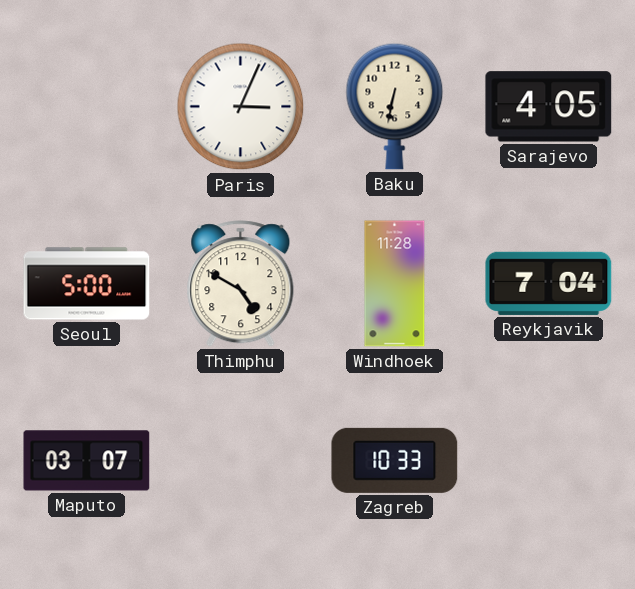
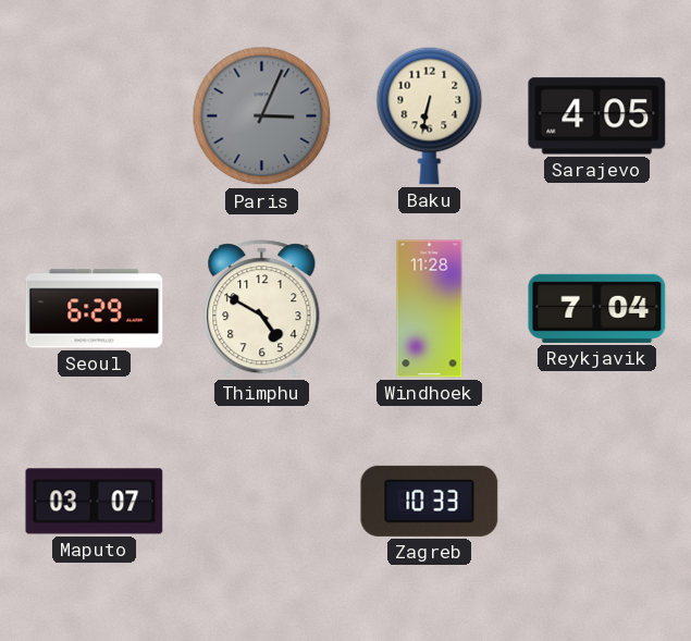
Paris dial: white -> grey
Seoul: 5:00 -> 6:29
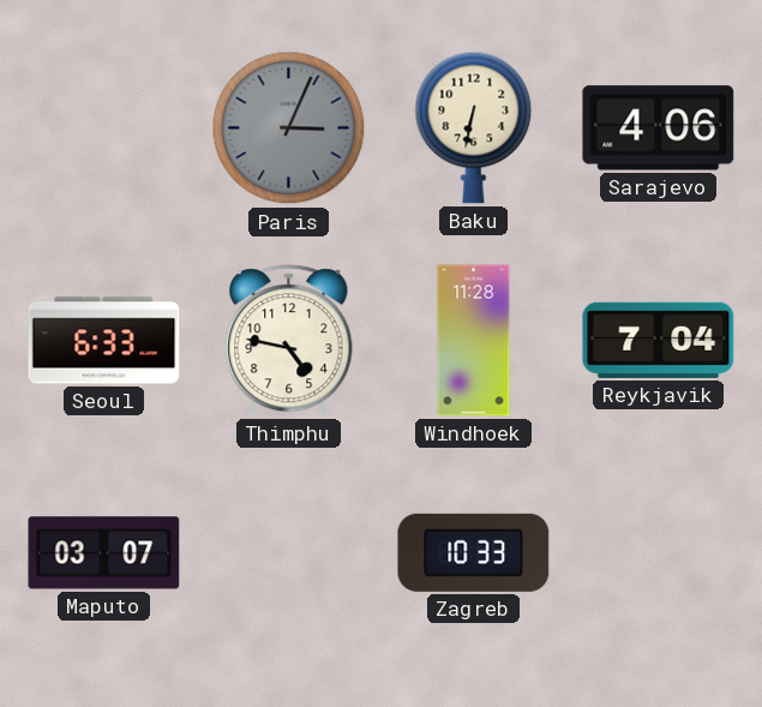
Sarajevo: 4:05 -> 4:06
Seoul: 6:29 -> 6:33
Thimphu: 4:50 -> 4:47
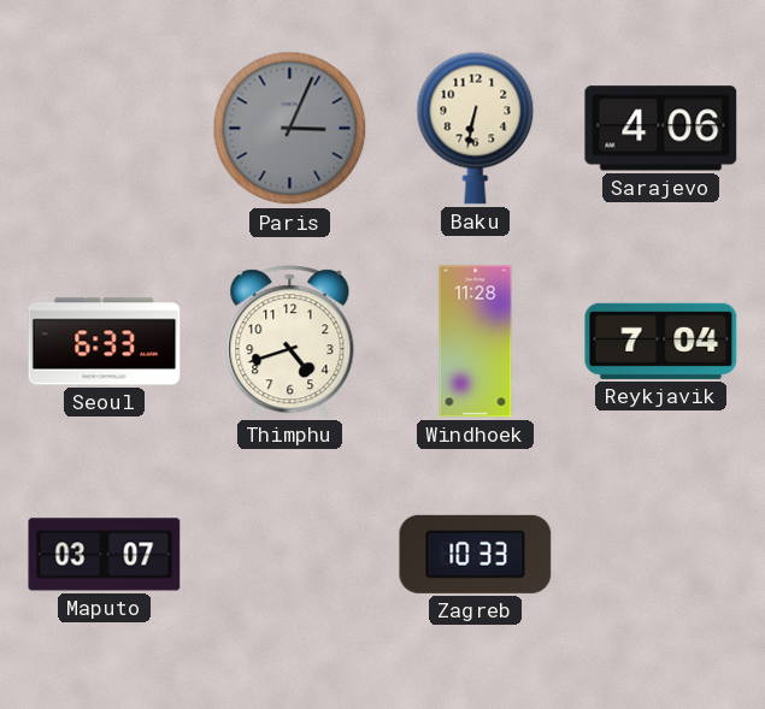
Thimphu: 4:47 -> 4:42
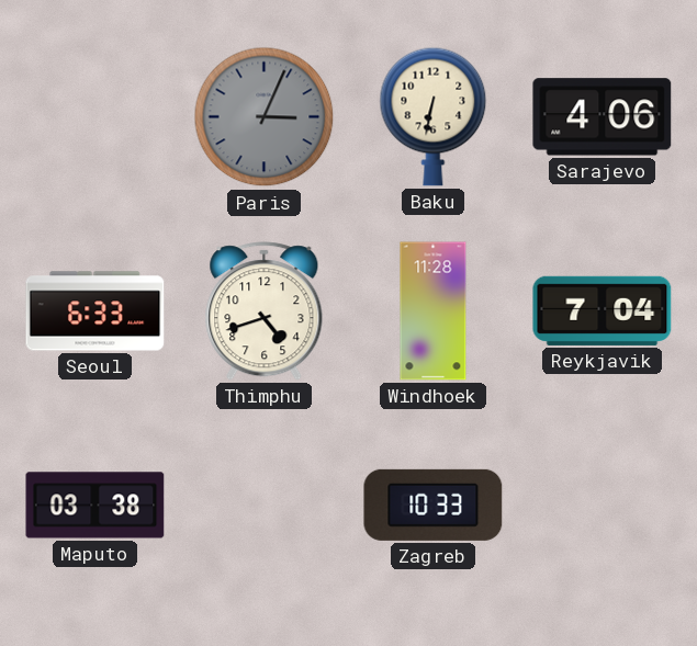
Maputo: 03:07 -> 03:38
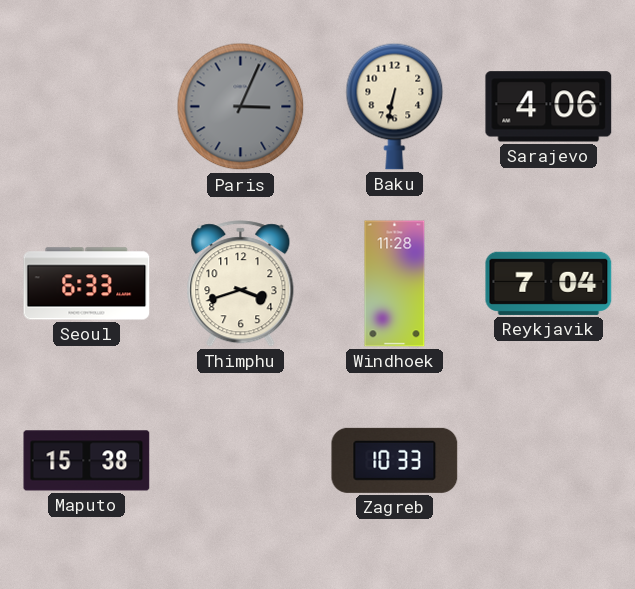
Thimphu: 4:42 -> 3:42
Maputo: 03:38 -> 15:38
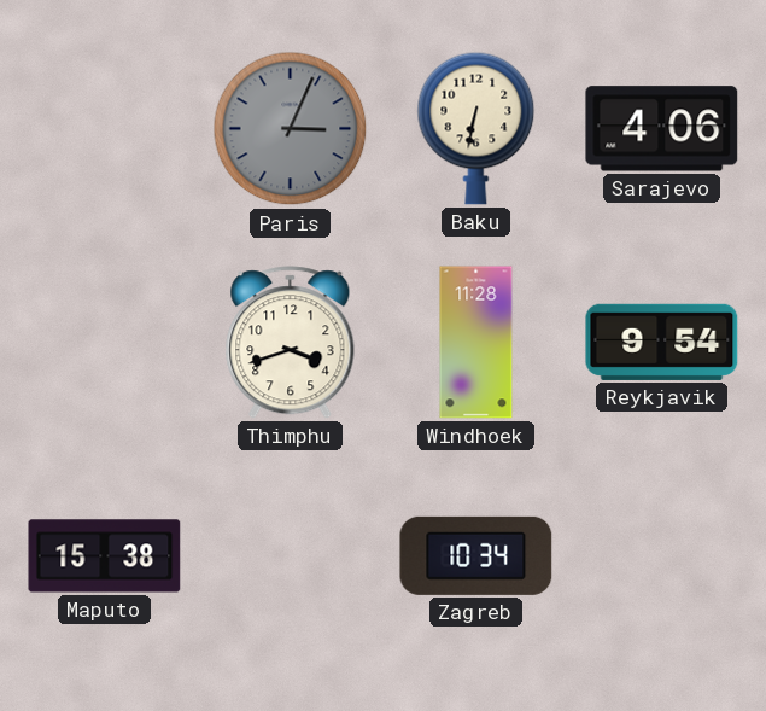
Seoul: 6:33 -> none
Reykjavik: 7:04 -> 9:54
Zagreb: 10:33 -> 10:34
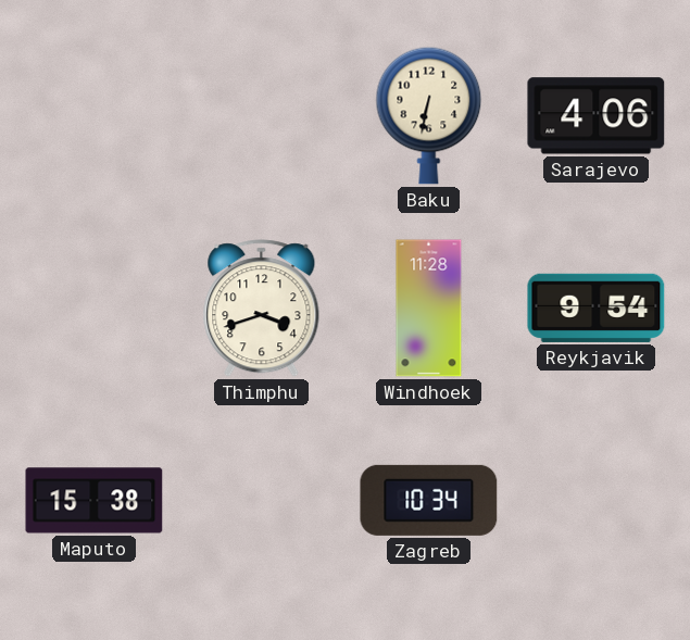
Paris: 3:04 -> none
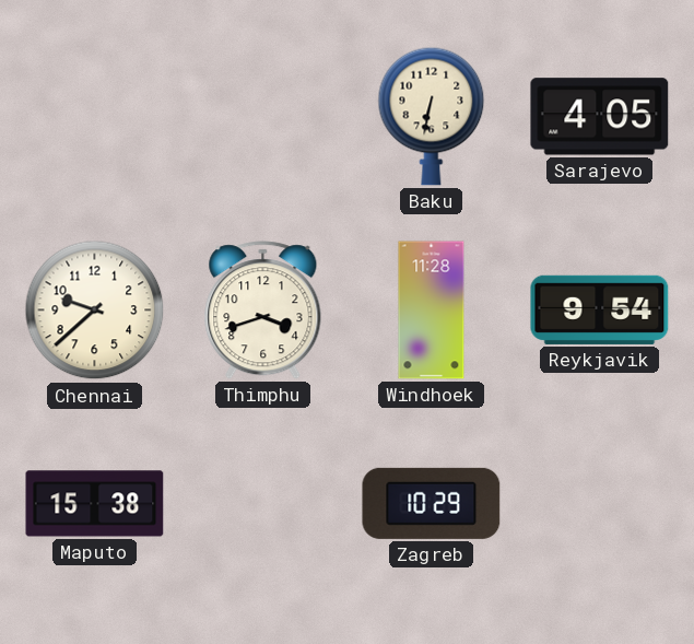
Sarajevo: 4:06 -> 4:05
Chennai: none -> 9:38
Zagreb: 10:34 -> 10:29
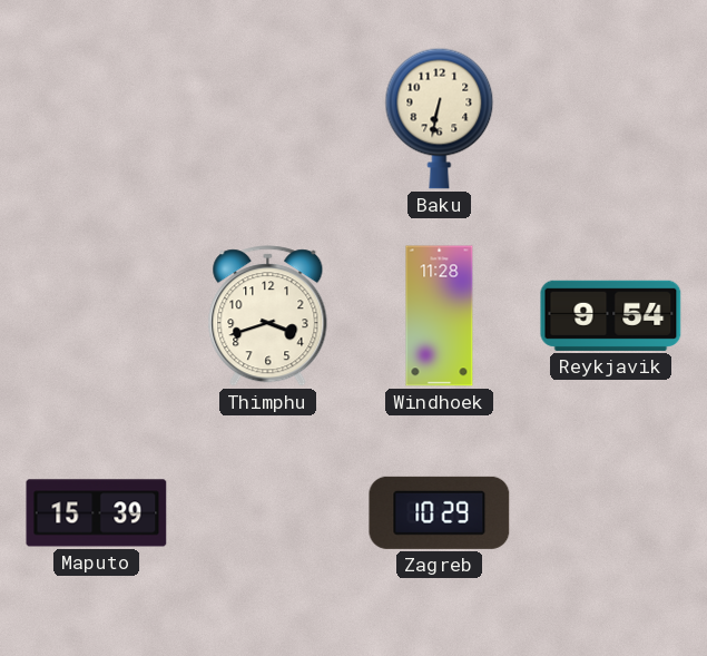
Sarajevo: 4:05 -> none
Chennai: 9:38 -> none
Maputo: 15:38 -> 15:39
